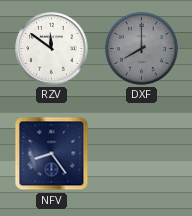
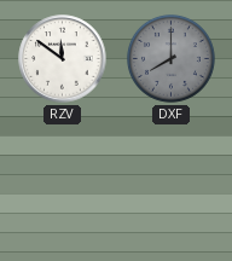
NFV: 8:24 -> none
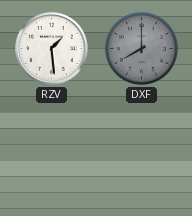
RZV: 11:51 -> 1:29
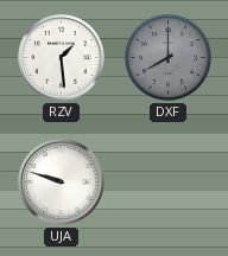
UJA: none -> 9:48
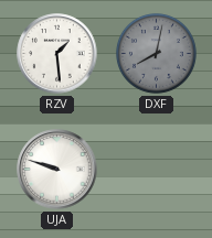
DXF: 8:00 -> 8:02
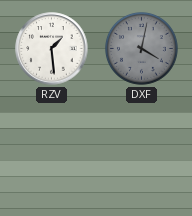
DXF: 8:02 -> 4:02
UJA: 9:48 -> none
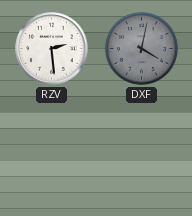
RZV: 1:29 -> 2:29
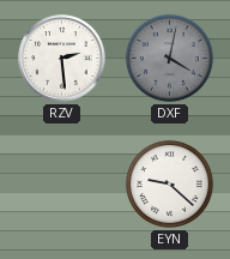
EYN: none -> 9:22
